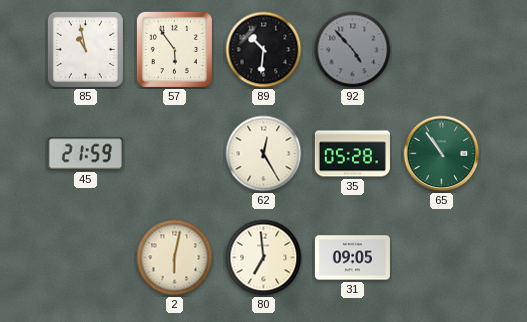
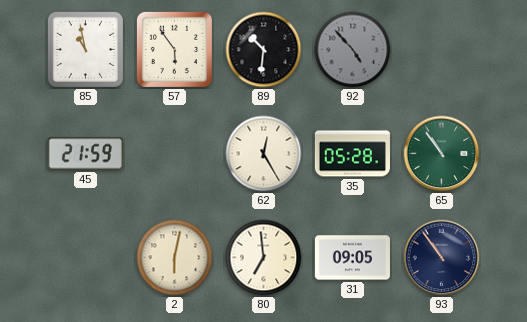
93: none -> 10:54
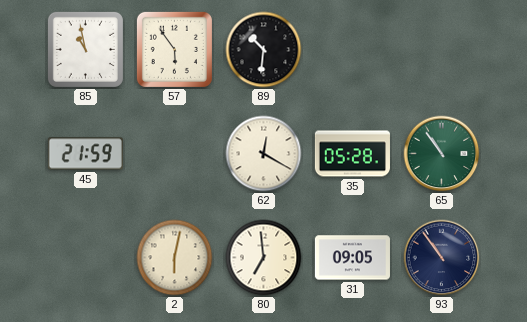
92: 4:53 -> none
62: 12:25 -> 12:20
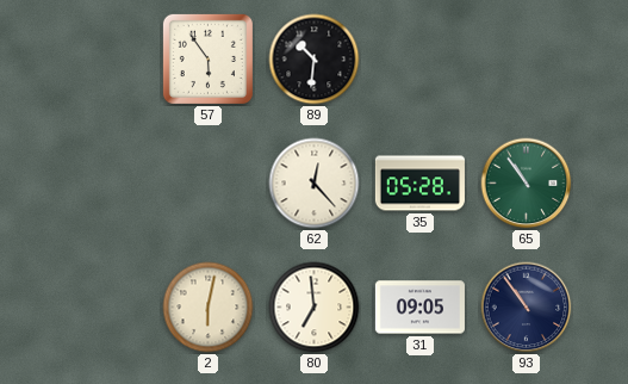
85: 10:58 -> none
45: 21:59 -> none
62: 12:20 -> 12:23
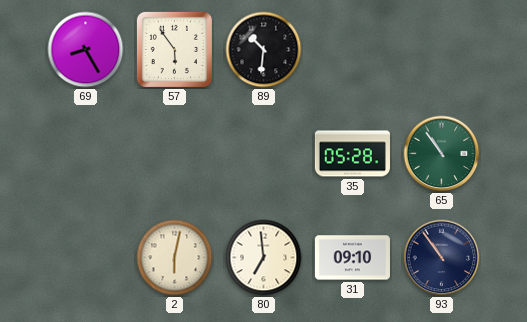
69: none -> 8:25
62: 12:23 -> none
31: 09:05 -> 09:10
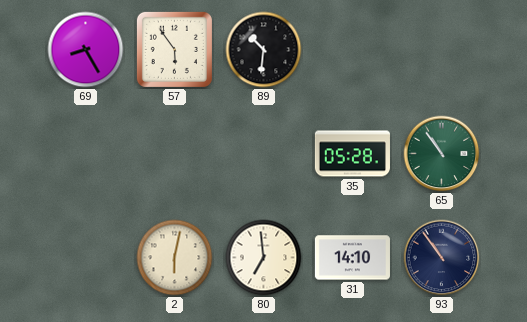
31: 09:10 -> 14:10
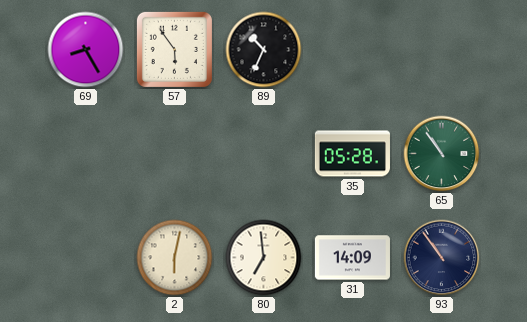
89: 10:31 -> 10:34
31: 14:10 -> 14:09
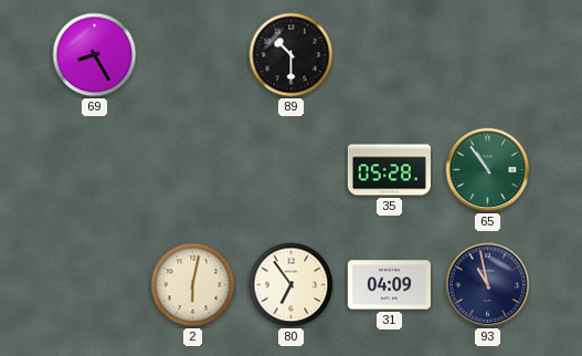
57: 5:54 -> none
89: 10:34 -> 10:30
80: 6:59 -> 6:54
31: 14:09 -> 04:09
93: 10:54 -> 10:58
